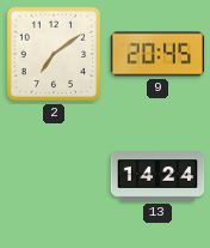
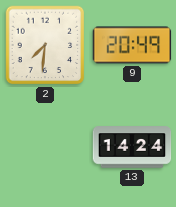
2: 7:09 -> 7:31
9: 20:45 -> 20:49
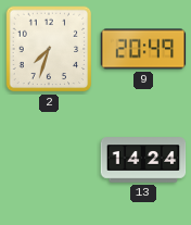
2: 7:31 -> 7:33
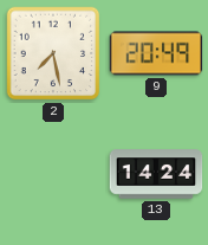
2: 7:33 -> 7:28
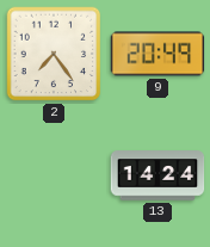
2: 7:28 -> 7:24
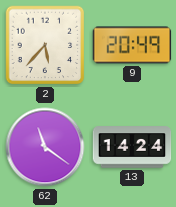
2: 7:24 -> 5:37
62: none -> 11:21
